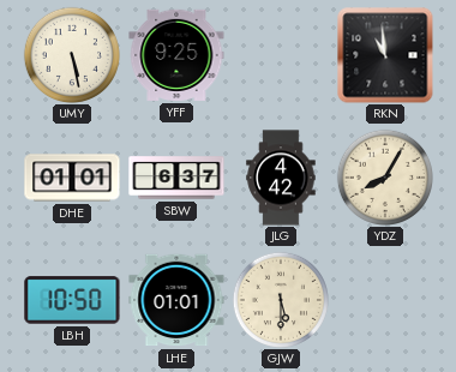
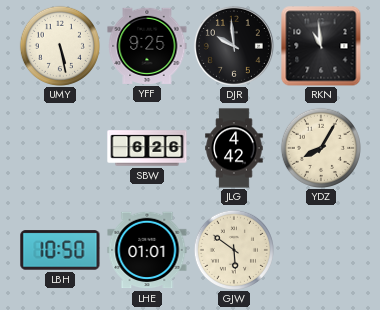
DJR: none -> 9:59
DHE: 01:01 -> none
SBW: 6:37 -> 6:26
GJW: 5:30 -> 5:51
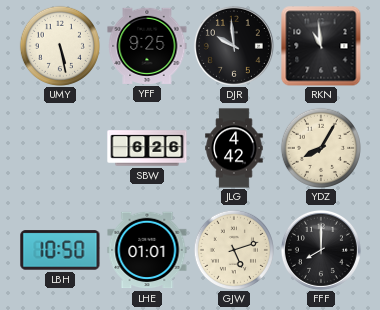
GJW: 5:51 -> 5:12
FFF: none -> 8:00
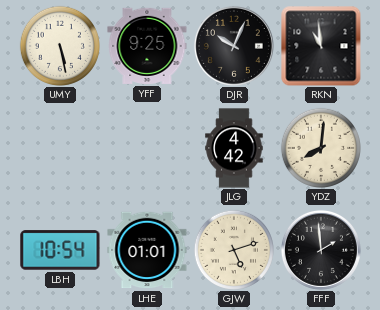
DJR: 9:59 -> 10:04
SBW: 6:26 -> none
YDZ: 8:05 -> 8:01
LBH: 10:50 -> 10:54
FFF: 8:00 -> 1:59
